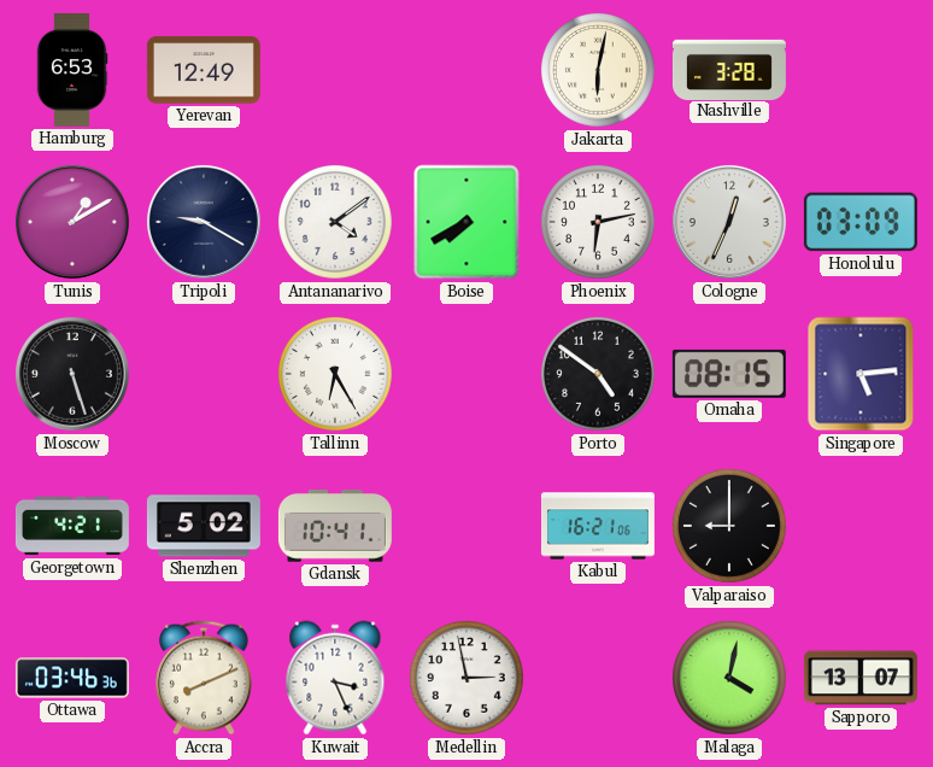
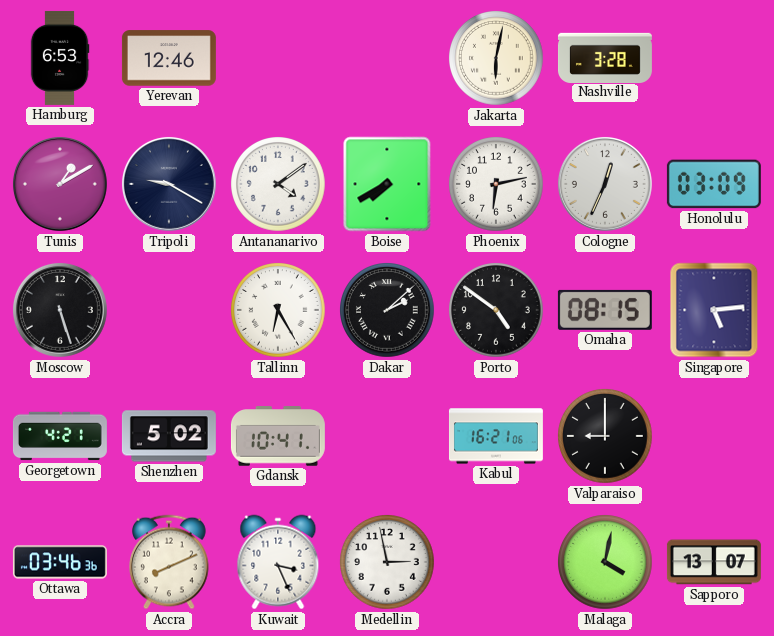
Yerevan: 12:49 -> 12:46
Dakar: none -> 2:08
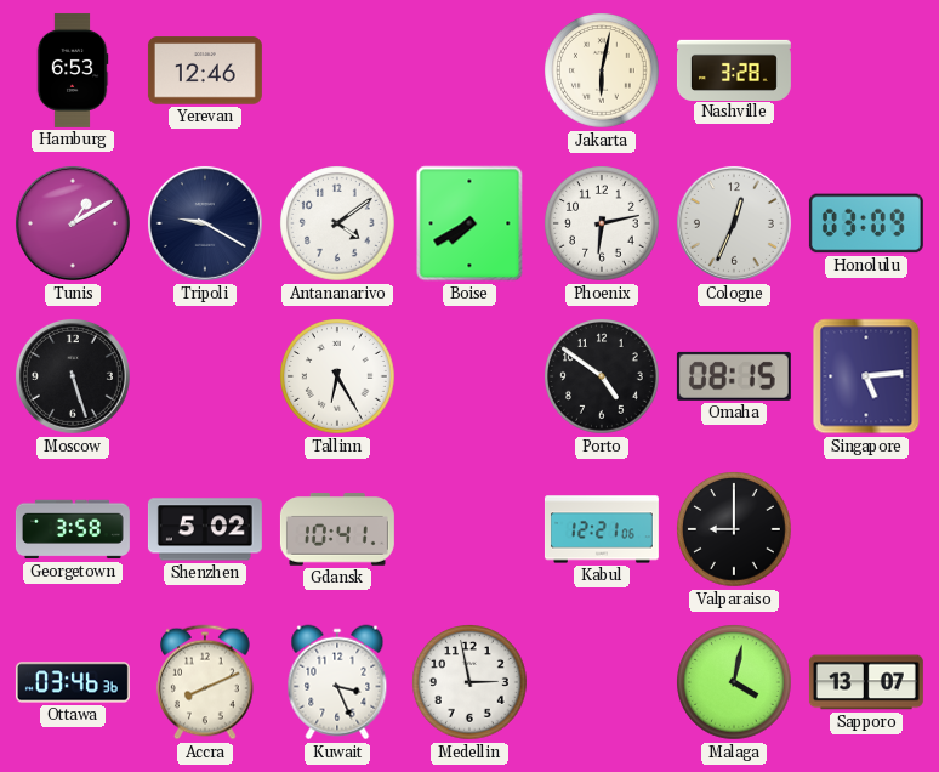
Dakar: 2:08 -> none
Georgetown: 4:21 -> 3:58
Kabul: 16:21 -> 12:21
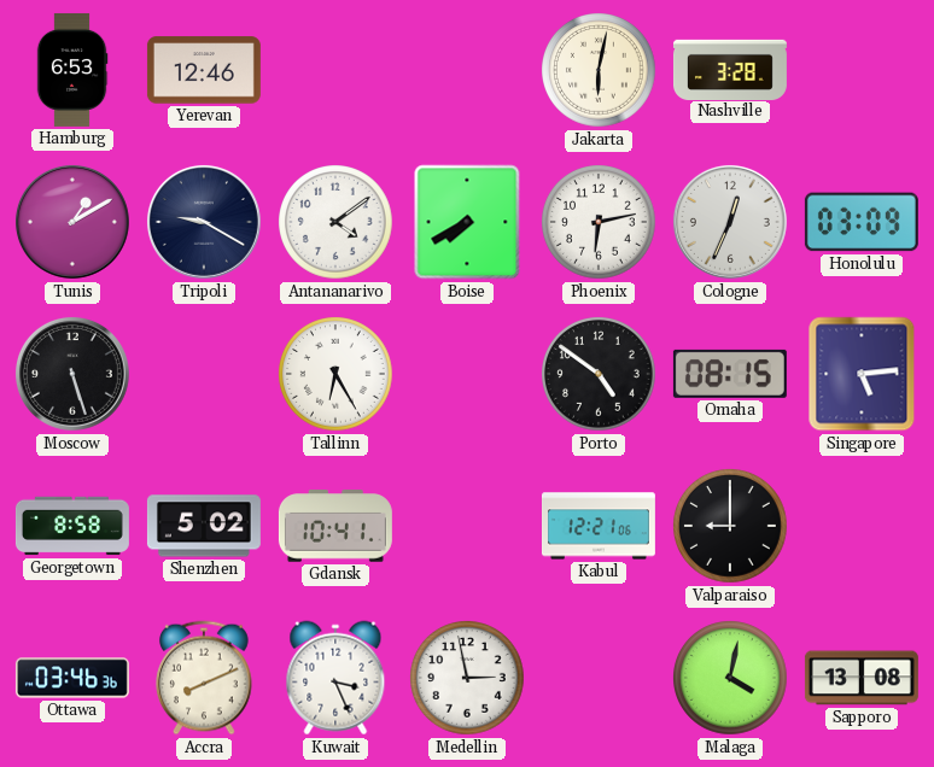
Georgetown: 3:58 -> 8:58
Sapporo: 13:07 -> 13:08
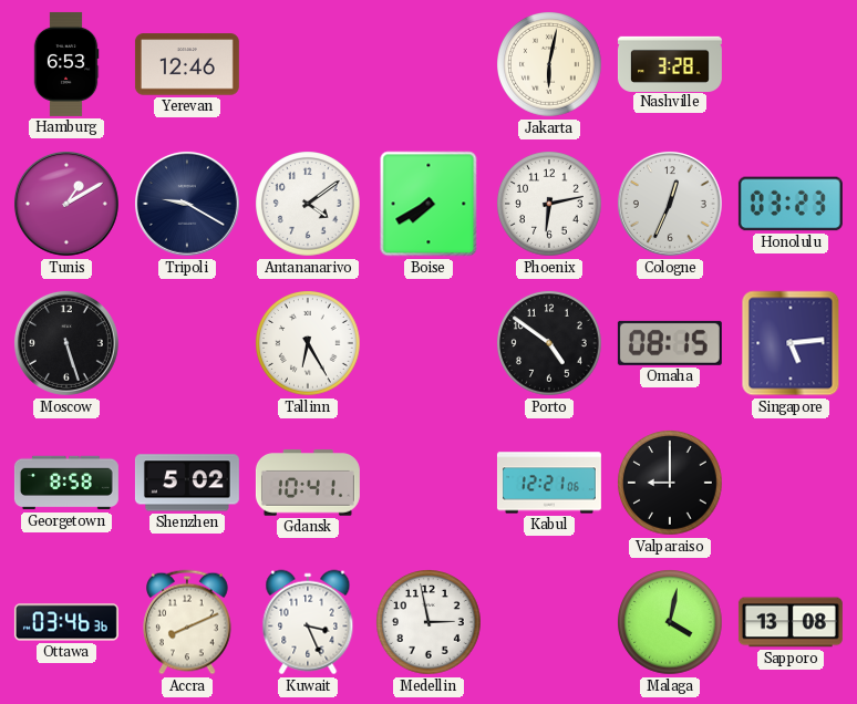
Honolulu: 03:09 -> 03:23
